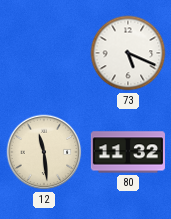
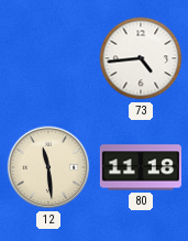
73: 5:19 -> 4:44
80: 11:32 -> 11:18
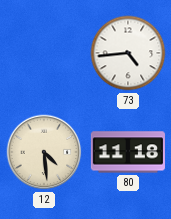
12: 11:29 -> 4:29
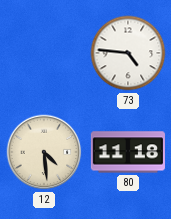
73: 4:44 -> 4:46
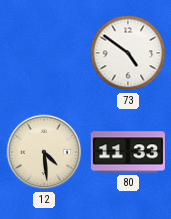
73: 4:46 -> 4:51
80: 11:18 -> 11:33
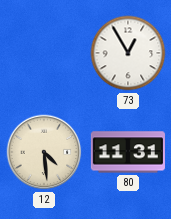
73: 4:51 -> 12:55
80: 11:33 -> 11:31
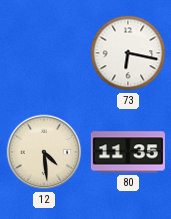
73: 12:55 -> 6:17
80: 11:31 -> 11:35
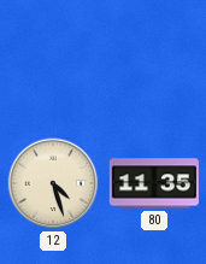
73: 6:17 -> none
12: 4:29 -> 4:27
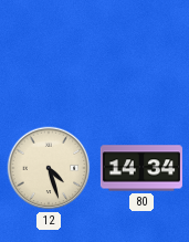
80: 11:35 -> 14:34
